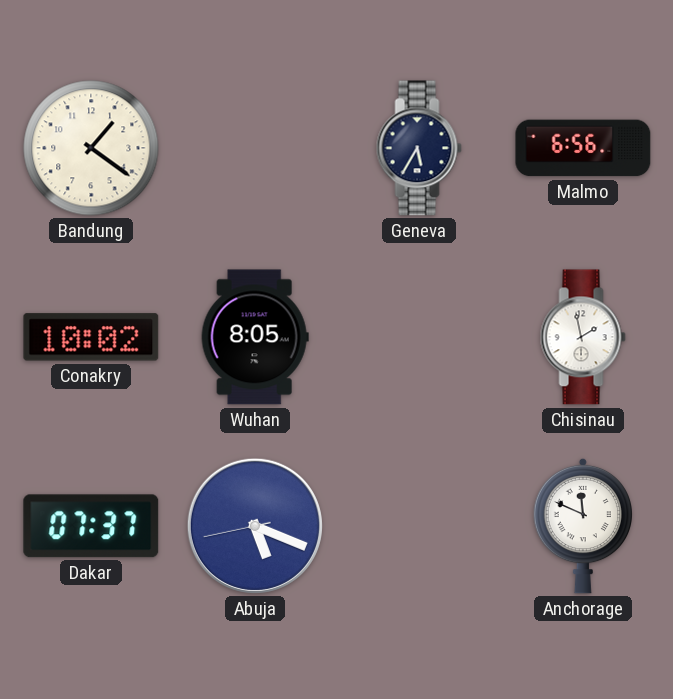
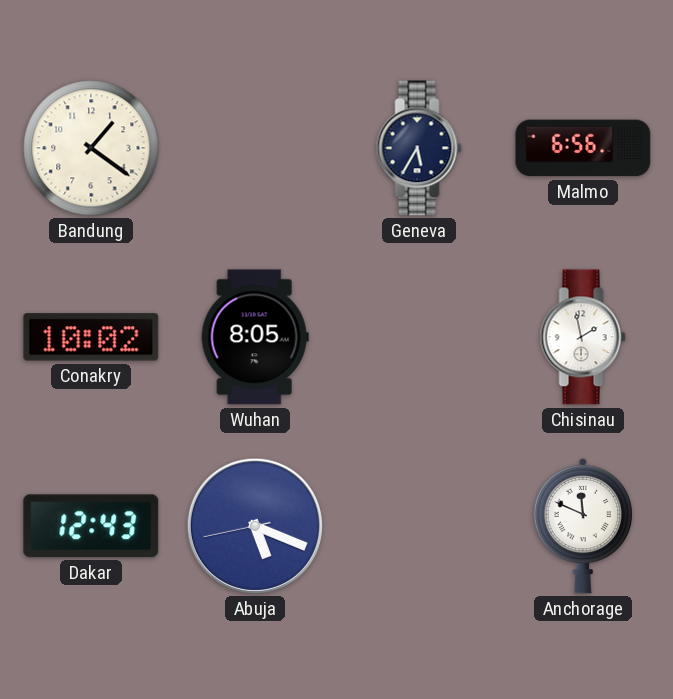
Dakar: 07:37 -> 12:43
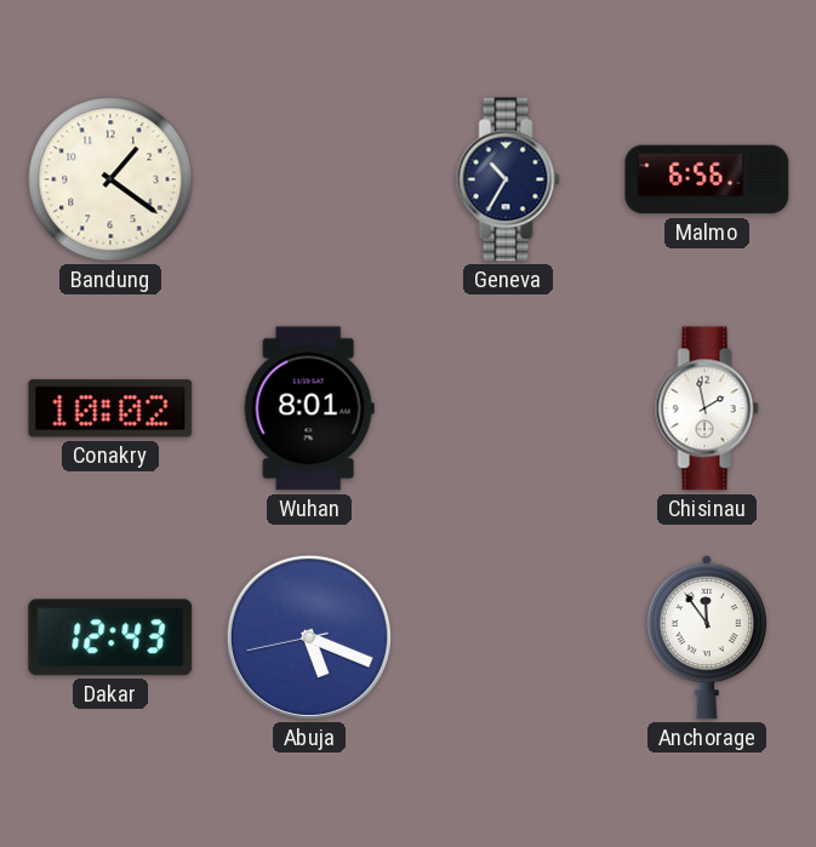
Geneva: 5:35 -> 10:35
Wuhan: 8:05 -> 8:01
Anchorage: 11:49 -> 11:54
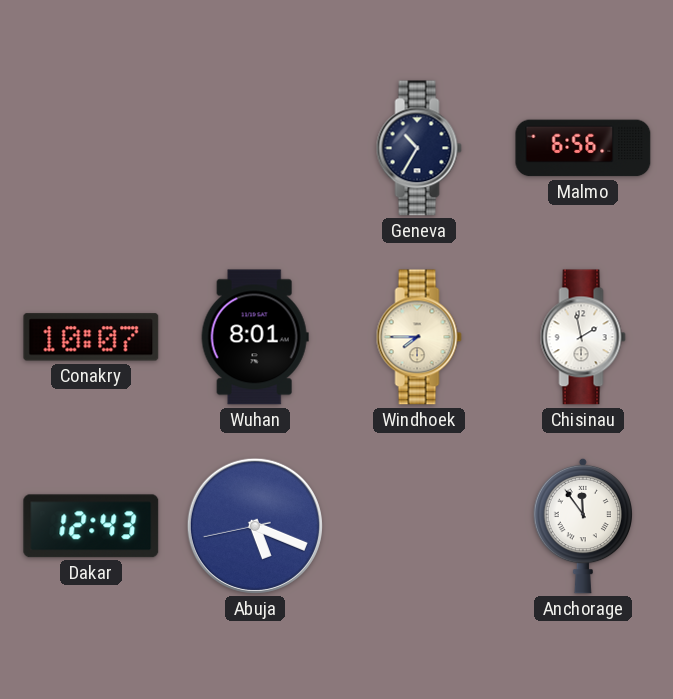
Bandung: 1:21 -> none
Conakry: 10:02 -> 10:07
Windhoek: none -> 7:45
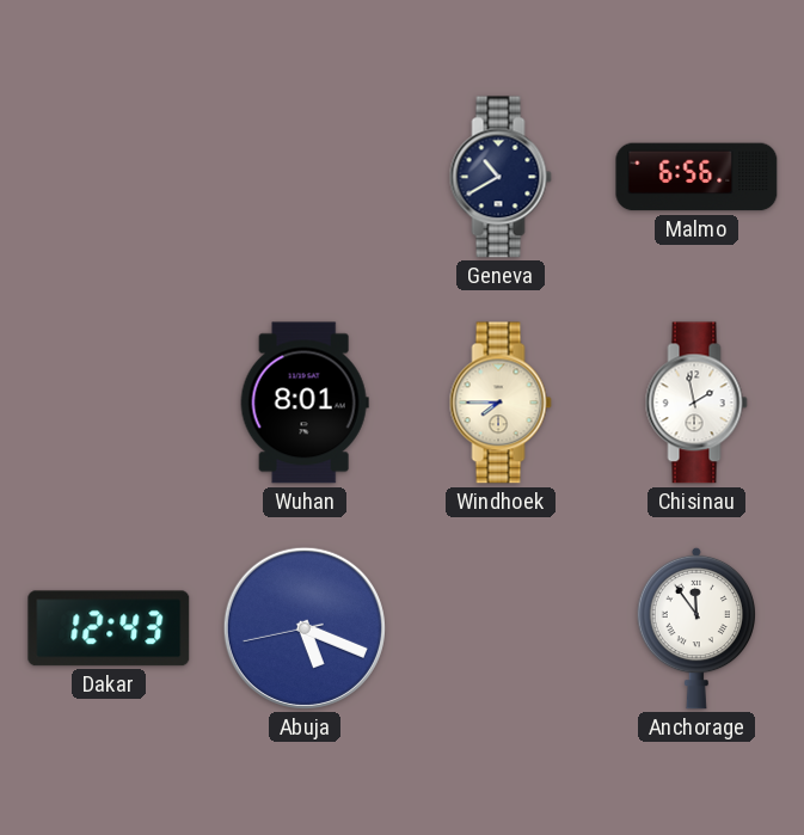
Geneva: 10:35 -> 10:40
Conakry: 10:07 -> none
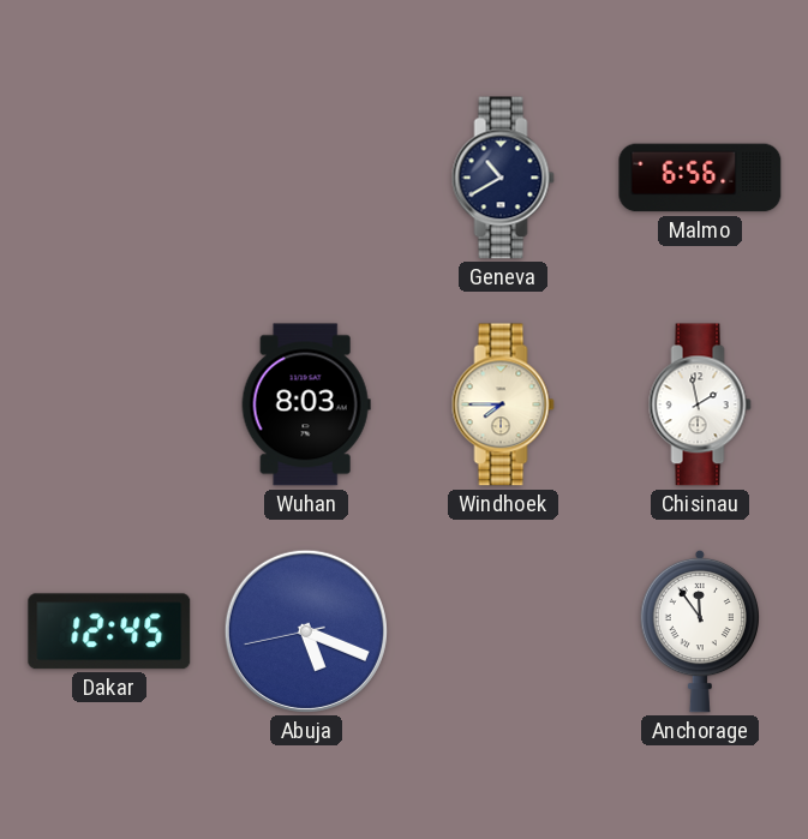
Wuhan: 8:01 -> 8:03
Dakar: 12:43 -> 12:45
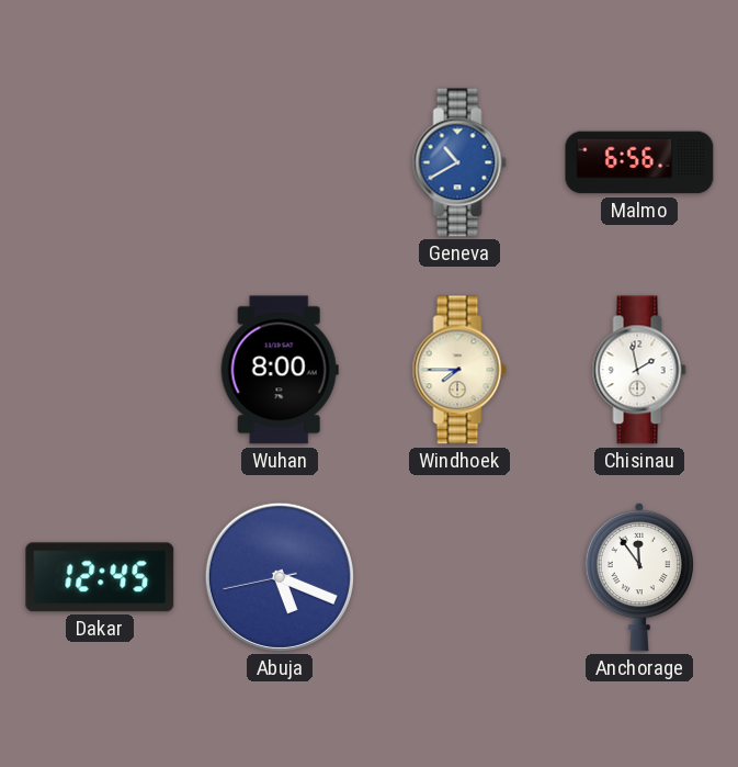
Geneva dial: navy -> blue
Wuhan: 8:03 -> 8:00
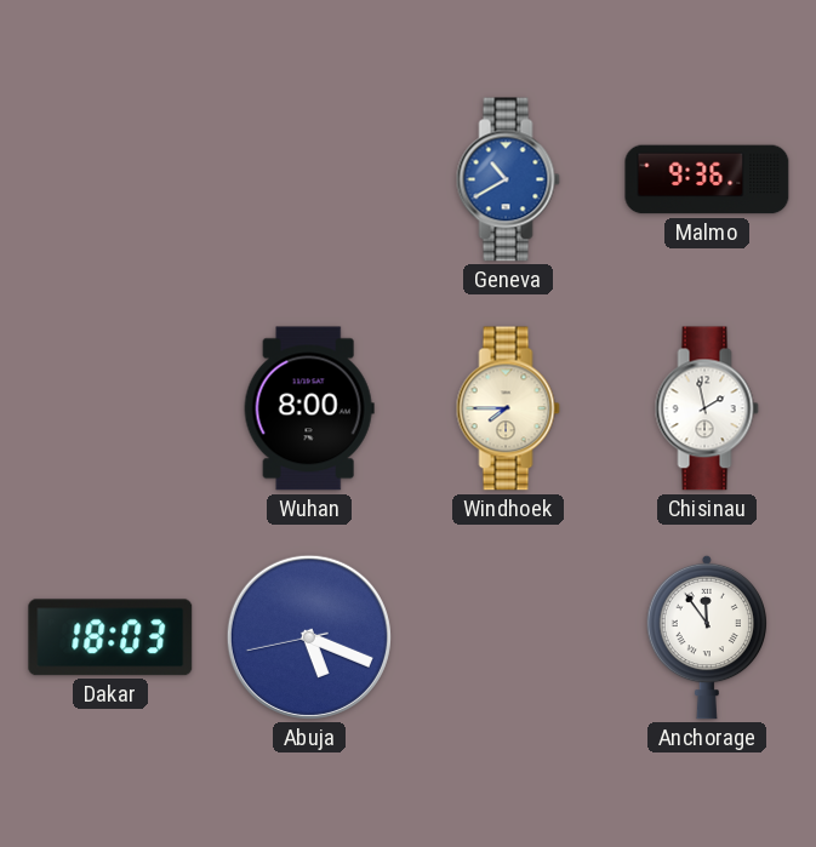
Malmo: 6:56 -> 9:36
Dakar: 12:45 -> 18:03
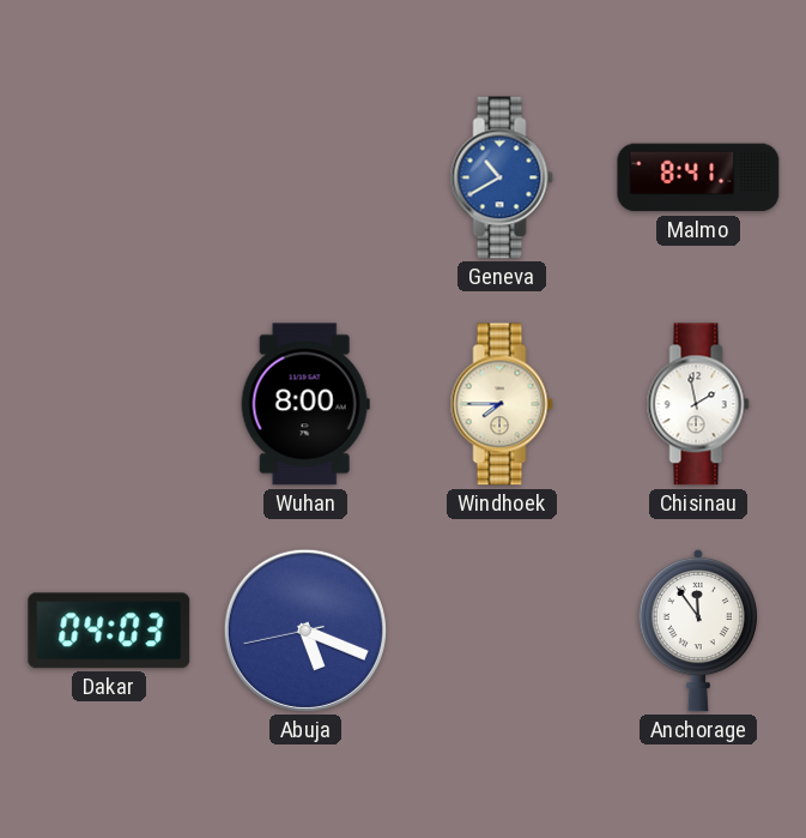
Malmo: 9:36 -> 8:41
Dakar: 18:03 -> 04:03
